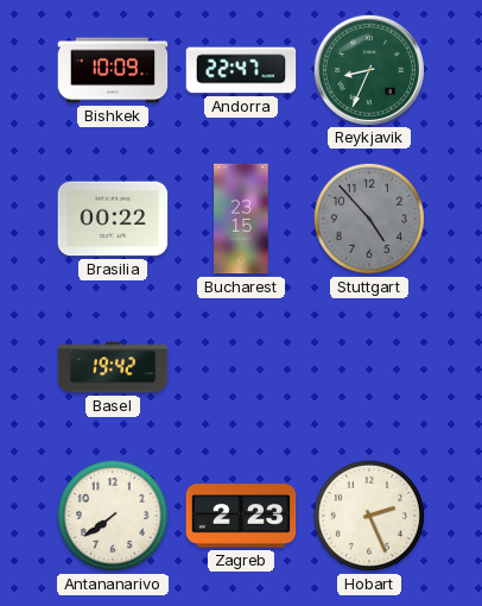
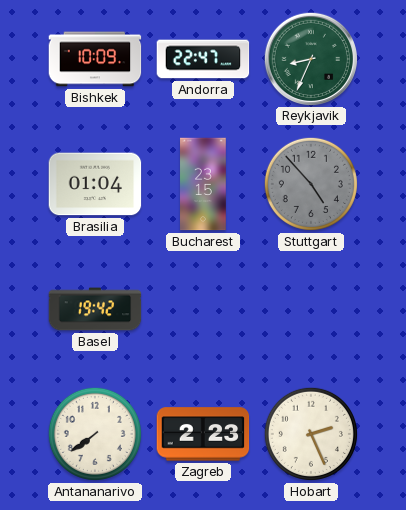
Brasilia: 00:22 -> 01:04
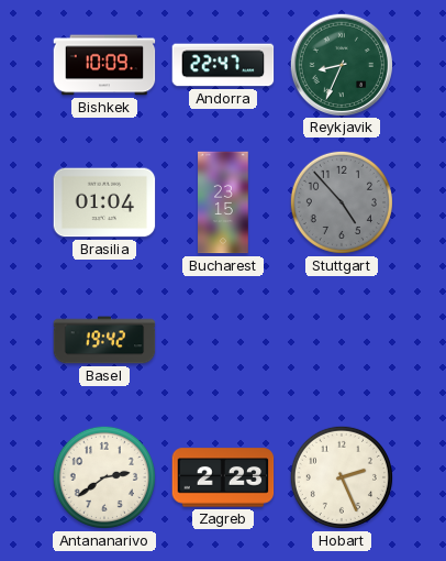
Antananarivo: 7:39 -> 2:39
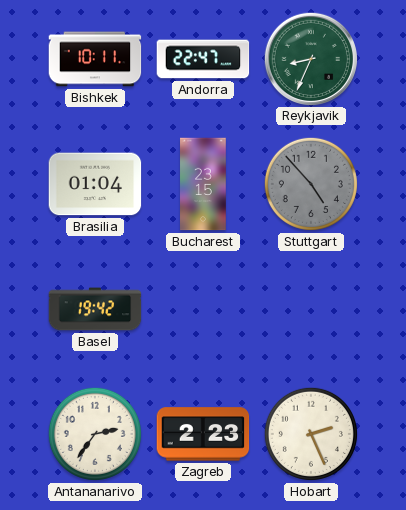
Bishkek: 10:09 -> 10:11
Antananarivo: 2:39 -> 2:36
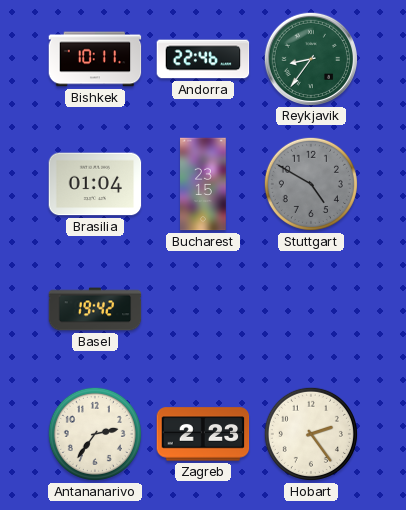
Andorra: 22:47 -> 22:46
Reykjavik: 8:34 -> 8:36
Stuttgart: 4:53 -> 4:50
Hobart: 2:26 -> 2:24
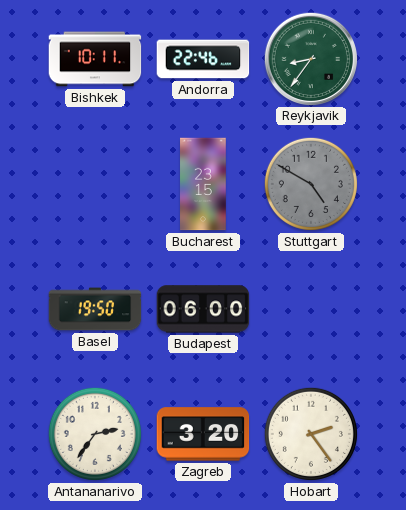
Brasilia: 01:04 -> none
Basel: 19:42 -> 19:50
Budapest: none -> 06:00
Zagreb: 2:23 -> 3:20
